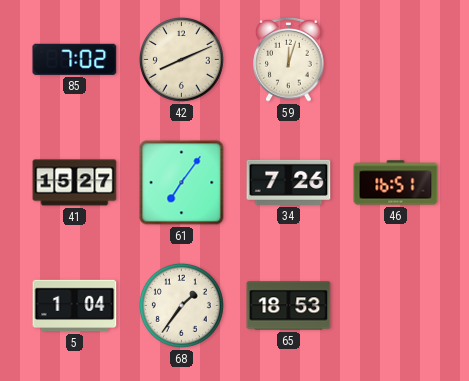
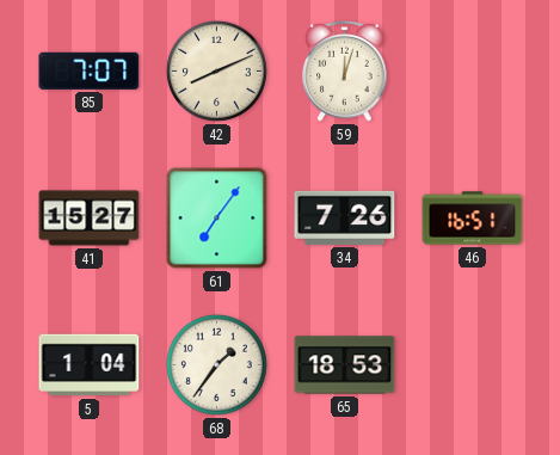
85: 7:02 -> 7:07
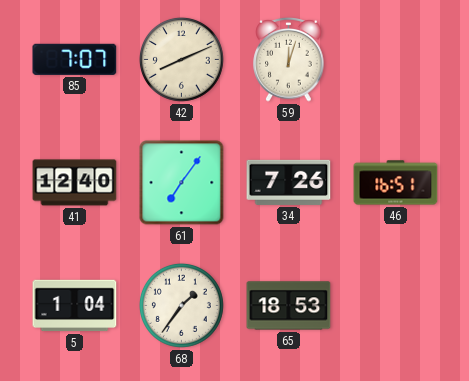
41: 15:27 -> 12:40
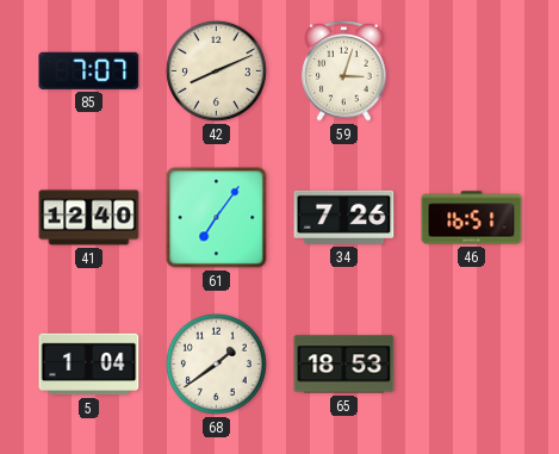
59: 12:03 -> 3:03
68: 1:36 -> 1:39
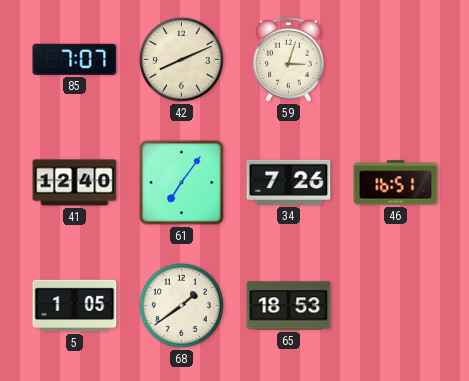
5: 1:04 -> 1:05
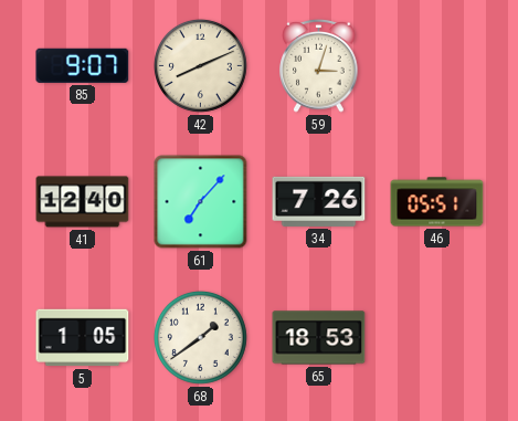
85: 7:07 -> 9:07
61: 7:06 -> 7:07
46: 16:51 -> 05:51
